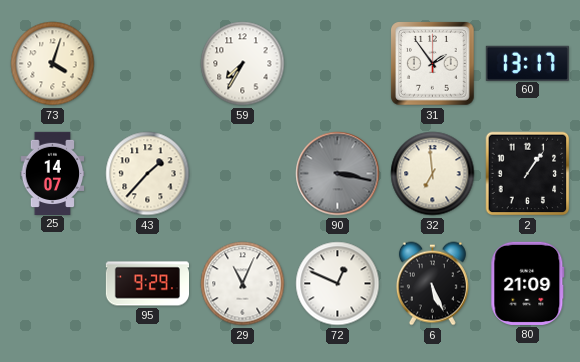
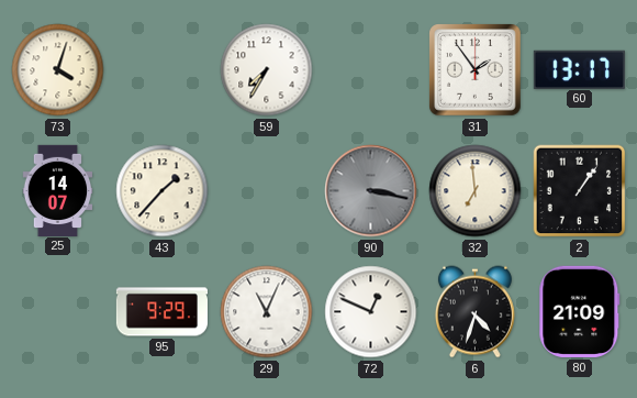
6: 5:26 -> 4:33
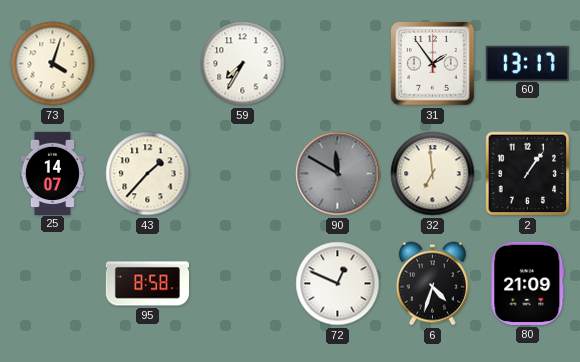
90: 3:17 -> 11:50
95: 9:29 -> 8:58
29: 11:04 -> none
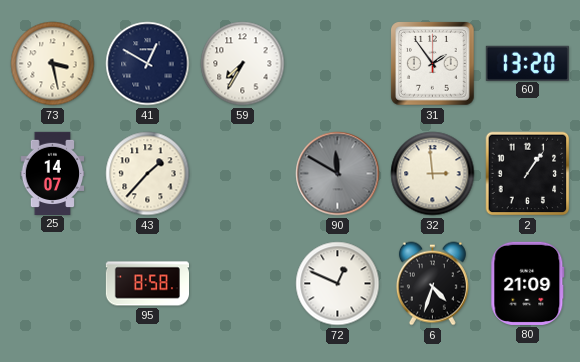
73: 4:03 -> 3:28
41: none -> 12:50
60: 13:17 -> 13:20
32: 6:59 -> 2:59
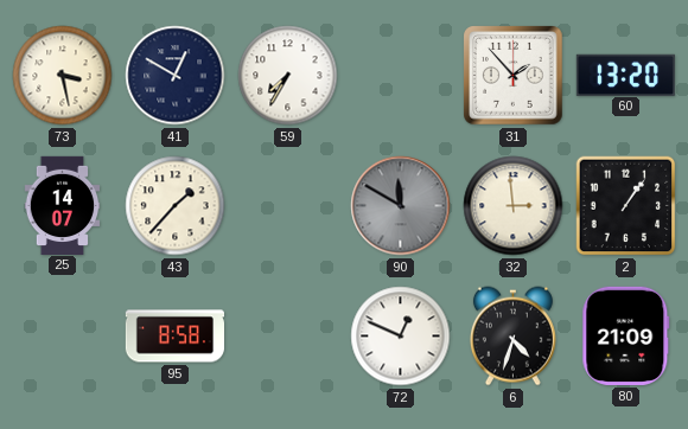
31: 1:54 -> 1:53
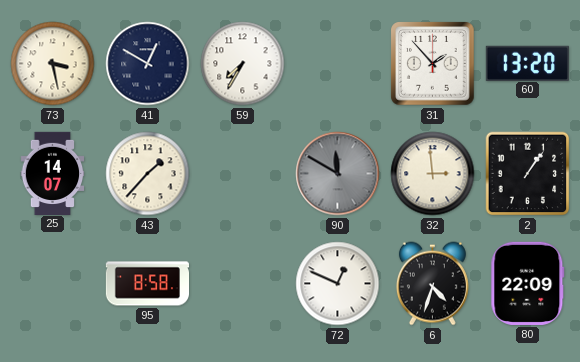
80: 21:09 -> 22:09
